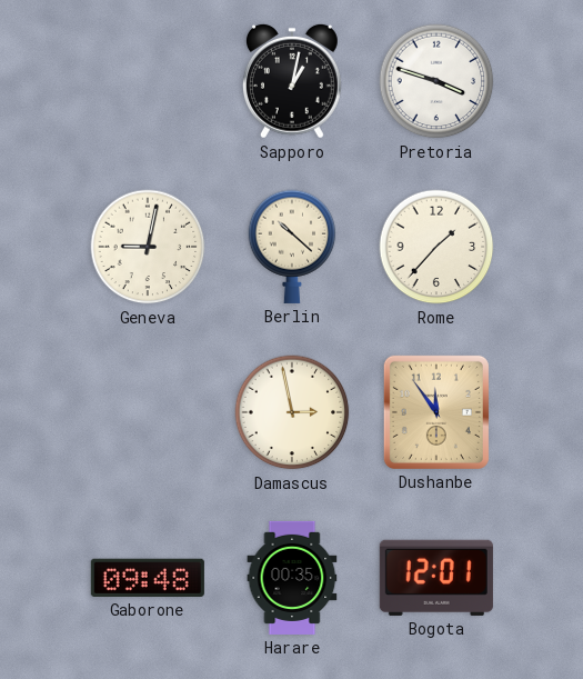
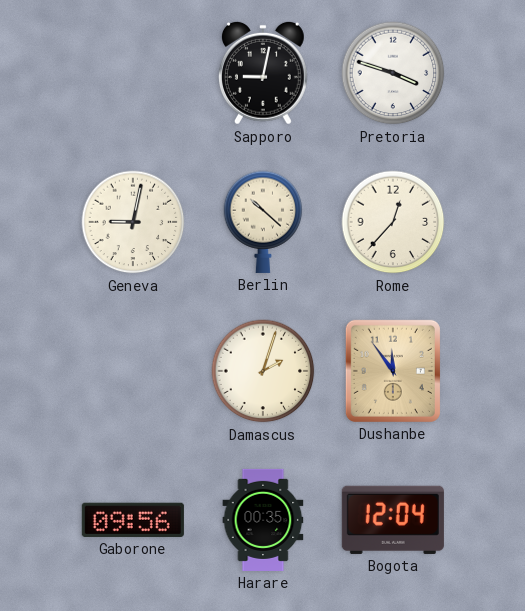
Sapporo: 1:02 -> 9:02
Rome: 1:37 -> 12:37
Damascus: 2:58 -> 2:03
Gaborone: 09:48 -> 09:56
Bogota: 12:01 -> 12:04
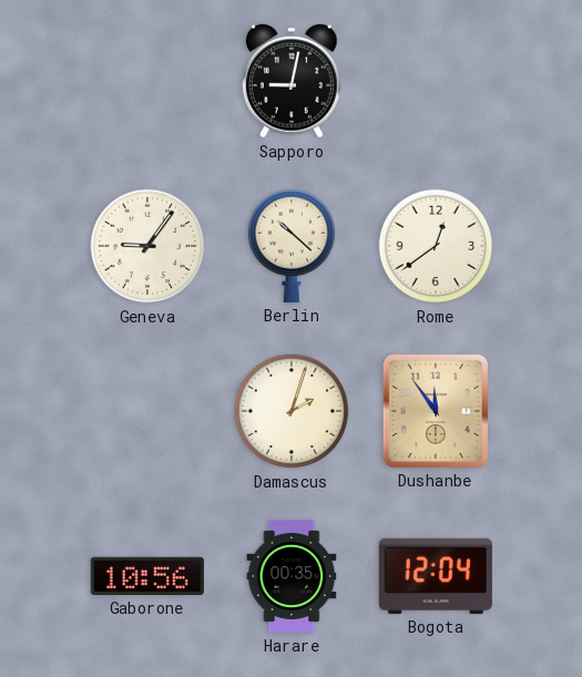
Pretoria: 3:48 -> none
Geneva: 9:02 -> 9:06
Rome: 12:37 -> 12:39
Gaborone: 09:56 -> 10:56
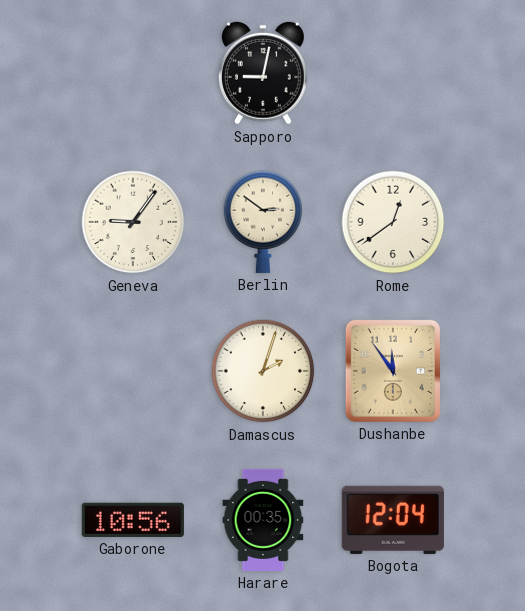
Berlin: 10:22 -> 2:51
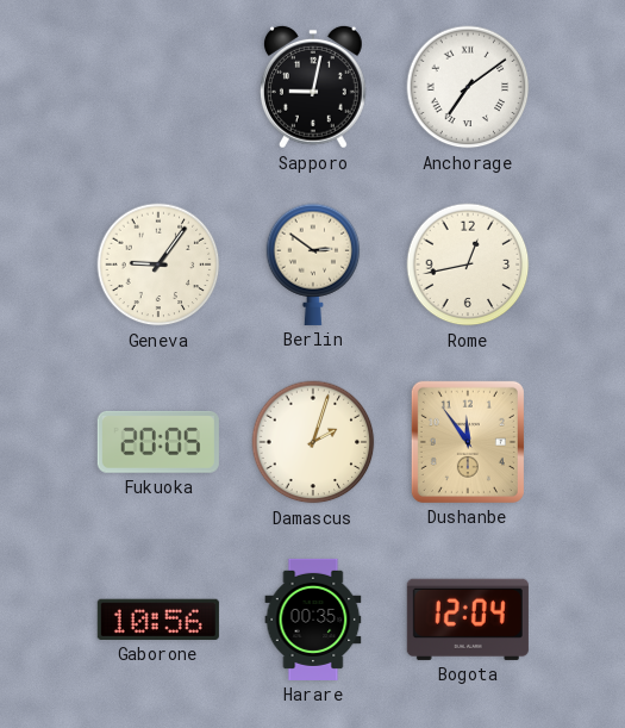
Anchorage: none -> 7:09
Rome: 12:39 -> 12:43
Fukuoka: none -> 20:05
